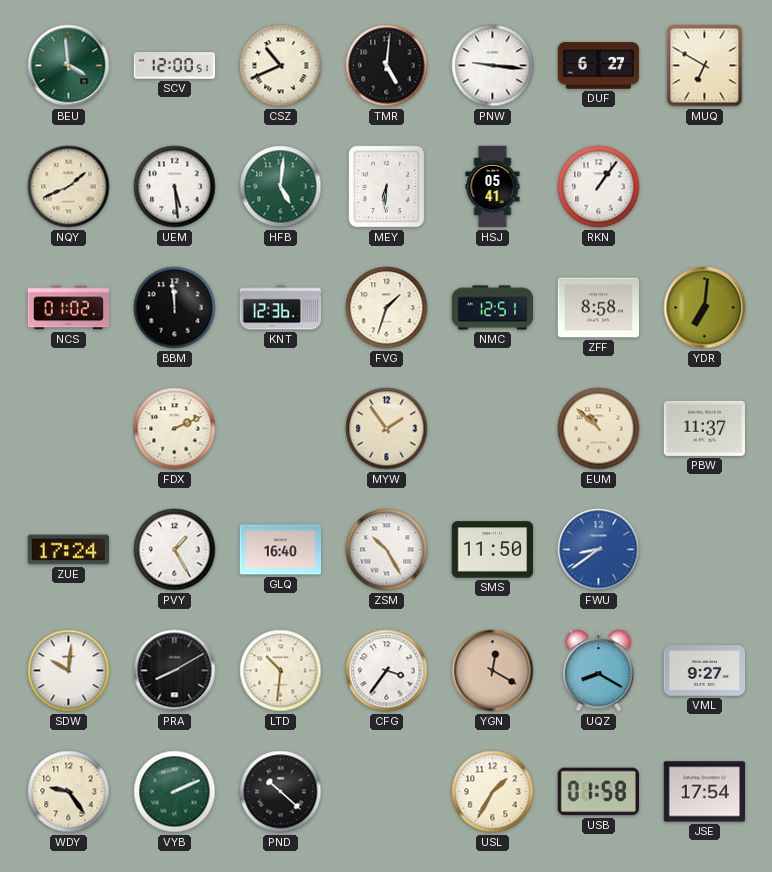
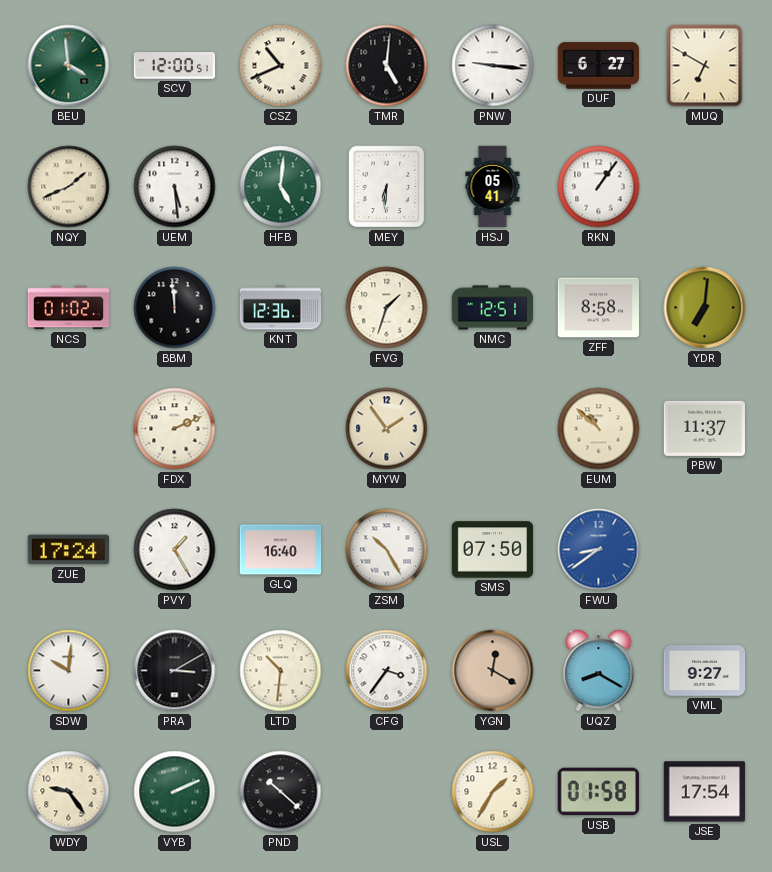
SMS: 11:50 -> 07:50
PRA: 8:10 -> 3:10
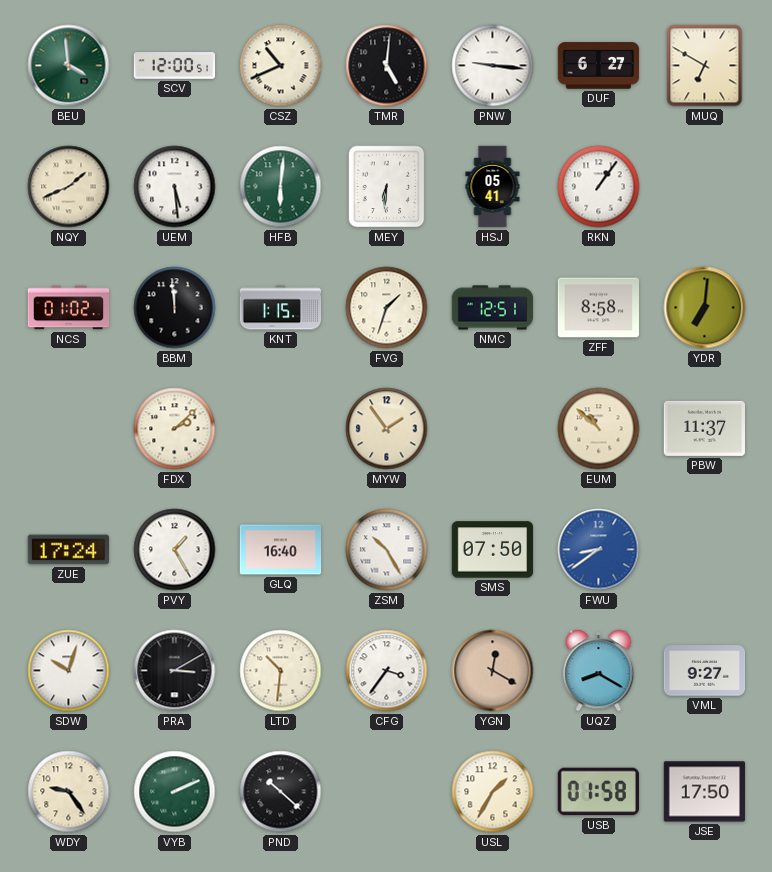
HFB: 5:01 -> 6:01
KNT: 12:36 -> 1:15
FDX: 2:11 -> 2:08
SDW: 10:01 -> 10:03
JSE: 17:54 -> 17:50
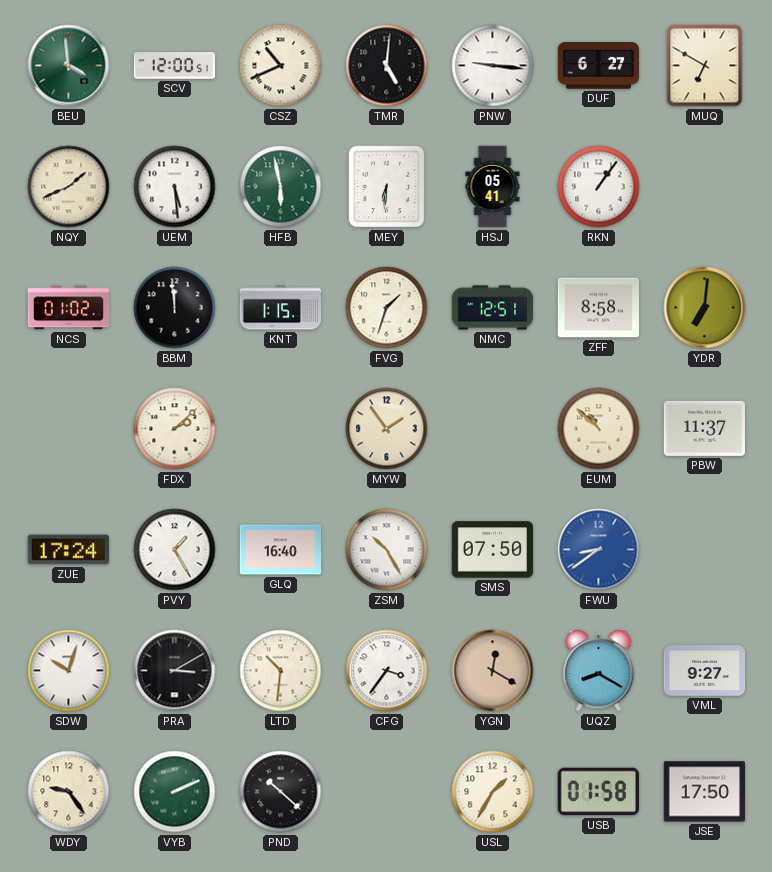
HFB: 6:01 -> 5:58
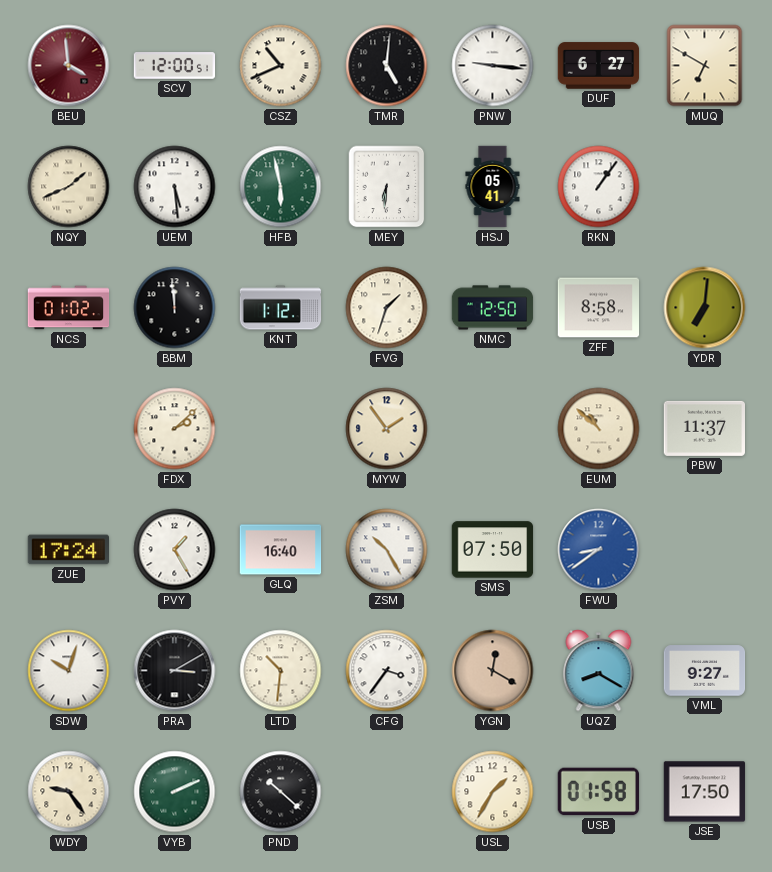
BEU dial: green -> burgundy
KNT: 1:15 -> 1:12
NMC: 12:51 -> 12:50
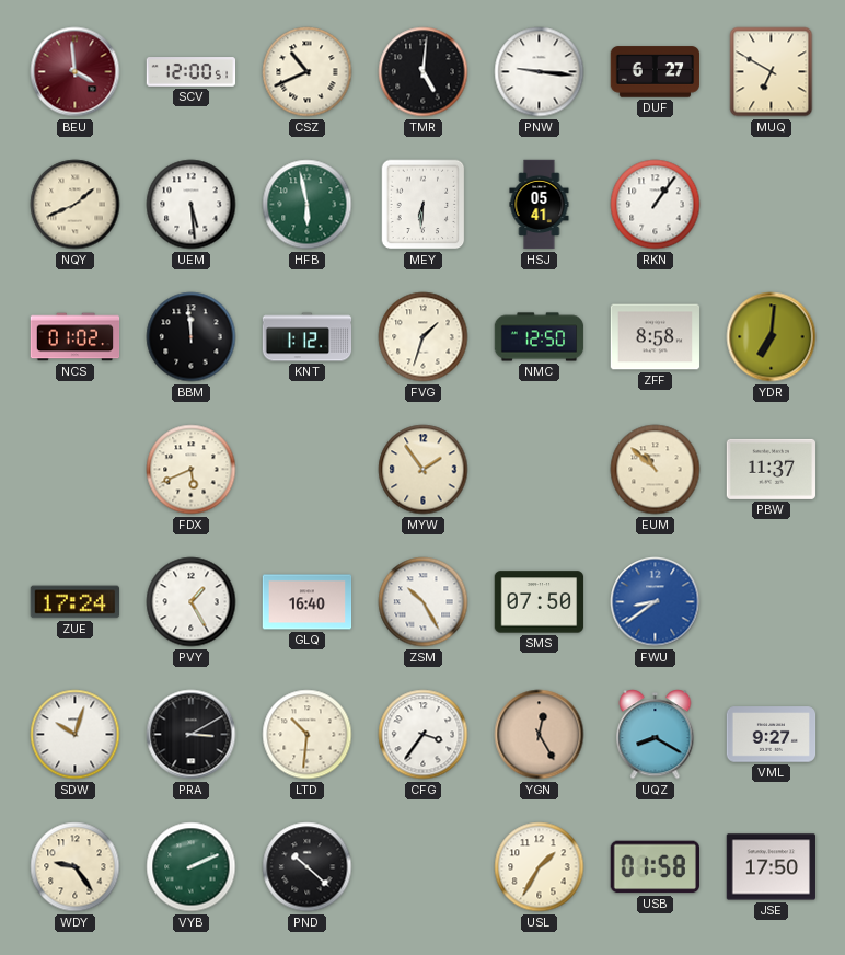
FDX: 2:08 -> 5:41
YGN: 12:20 -> 12:25
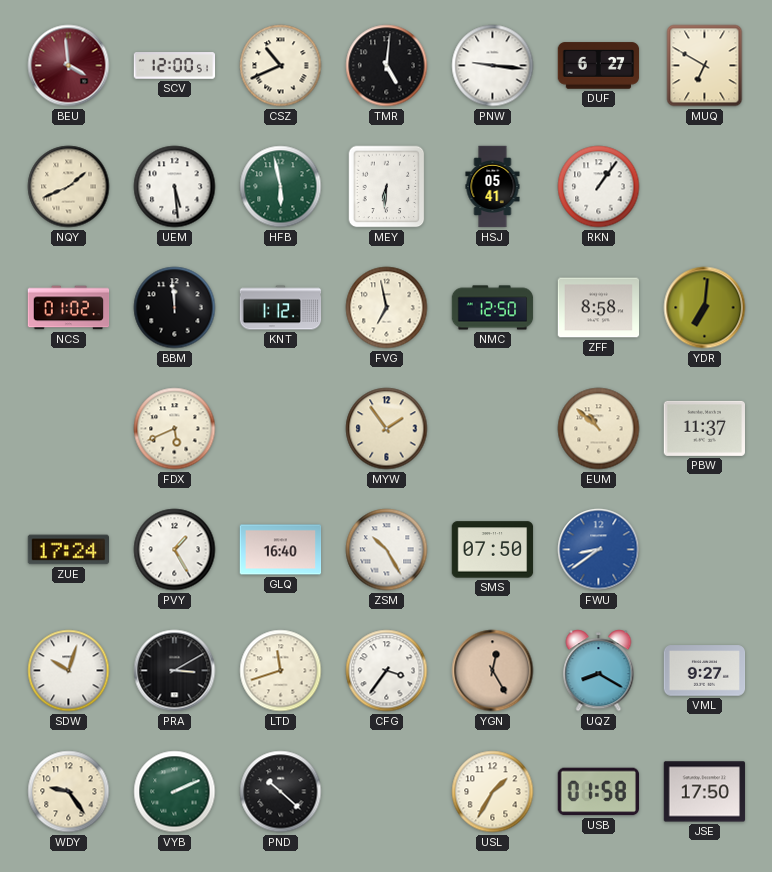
FVG: 1:33 -> 6:58
LTD: 10:31 -> 11:42
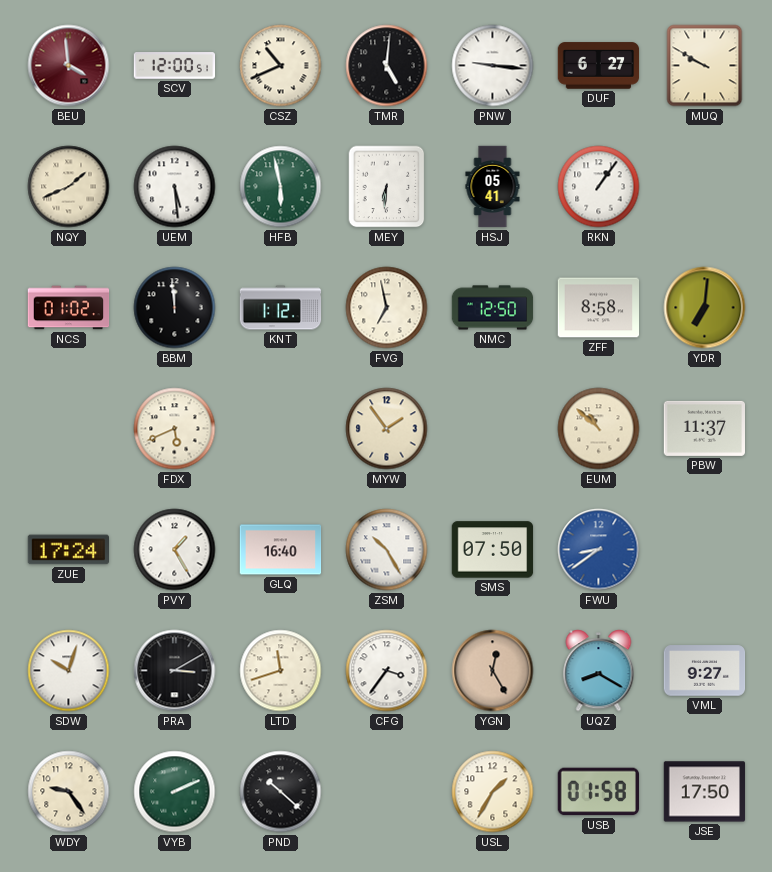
MUQ: 6:50 -> 9:50
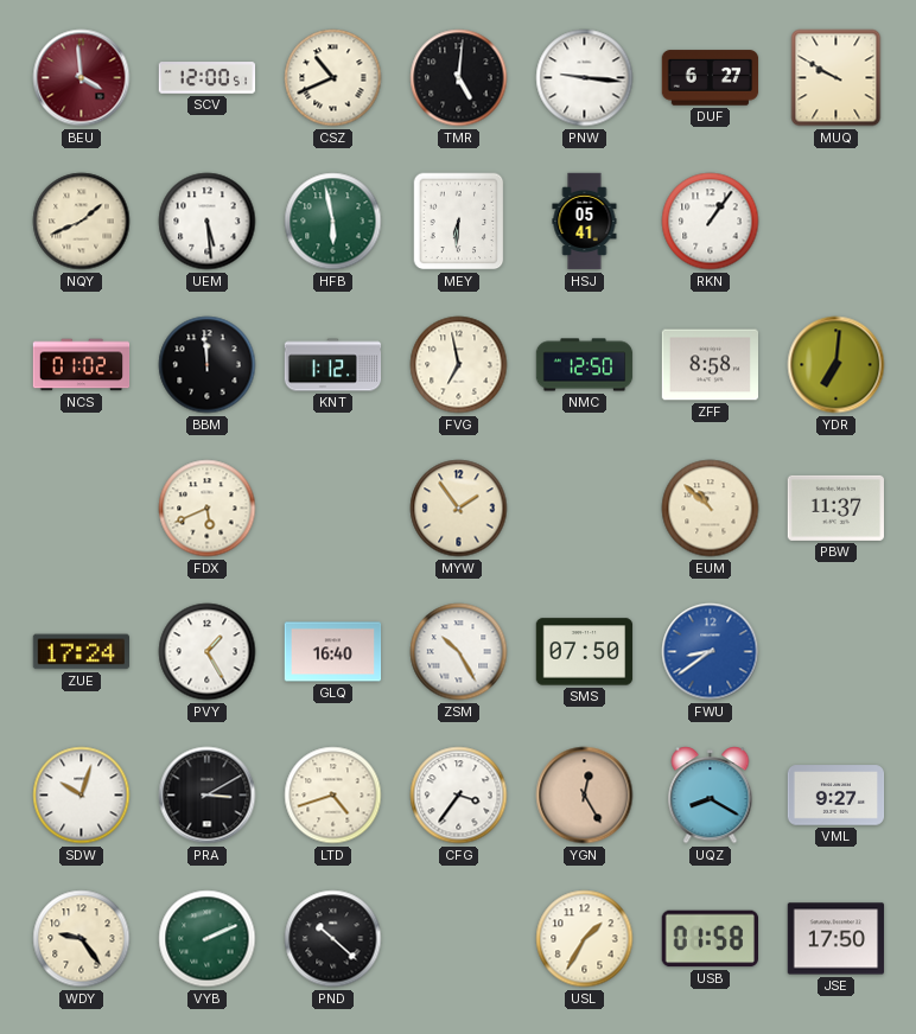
LTD: 11:42 -> 4:42
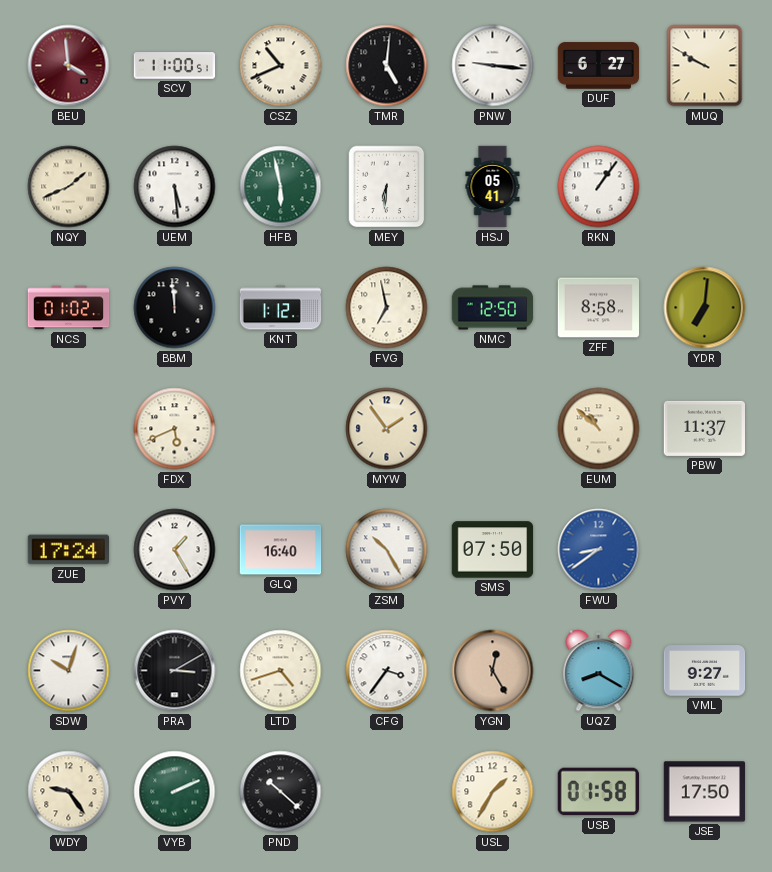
SCV: 12:00 -> 11:00
